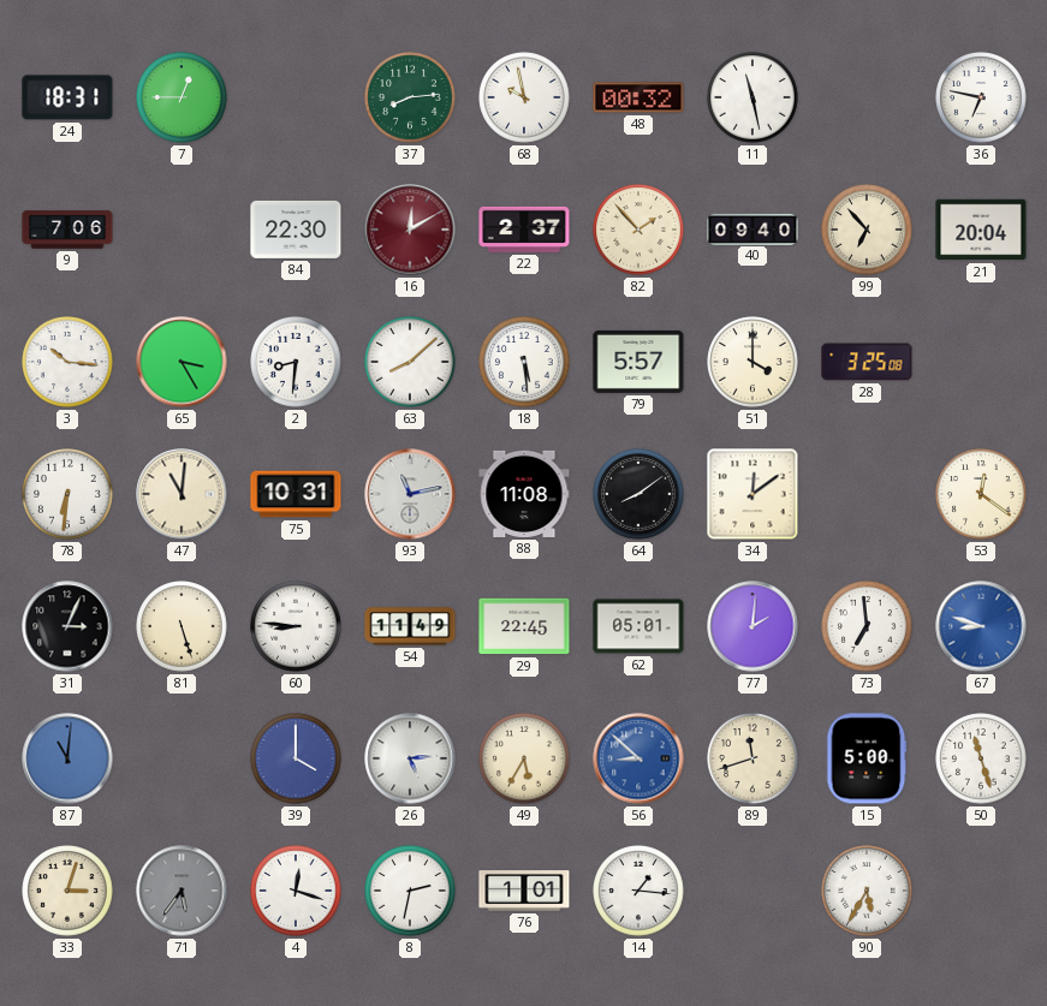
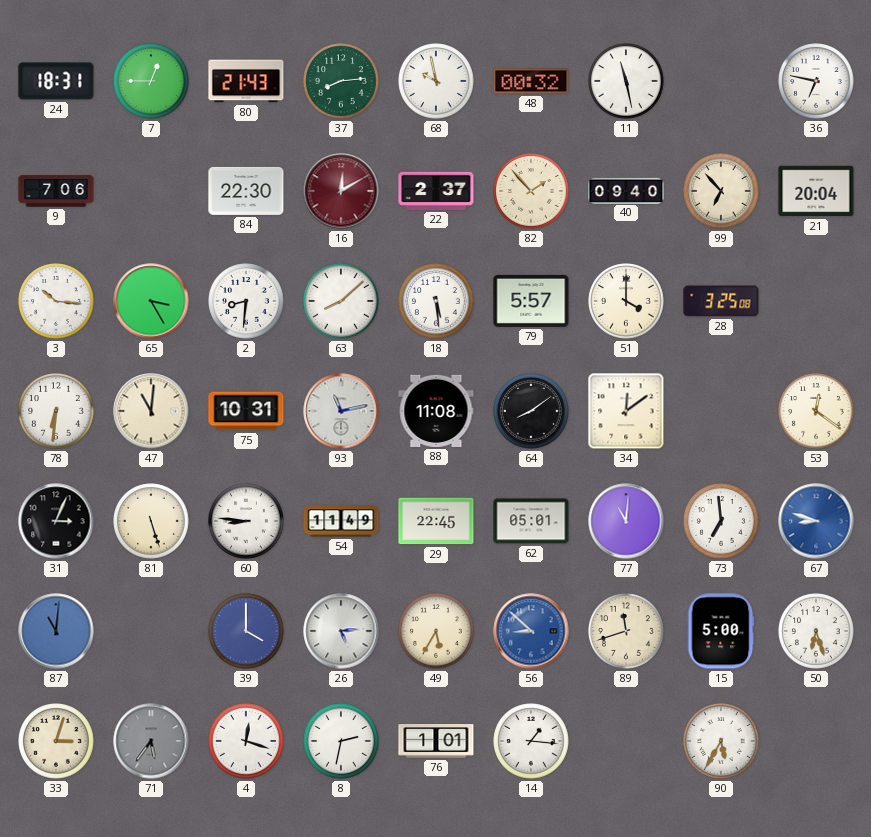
80: none -> 21:43
77: 2:01 -> 11:01
50: 11:27 -> 6:27
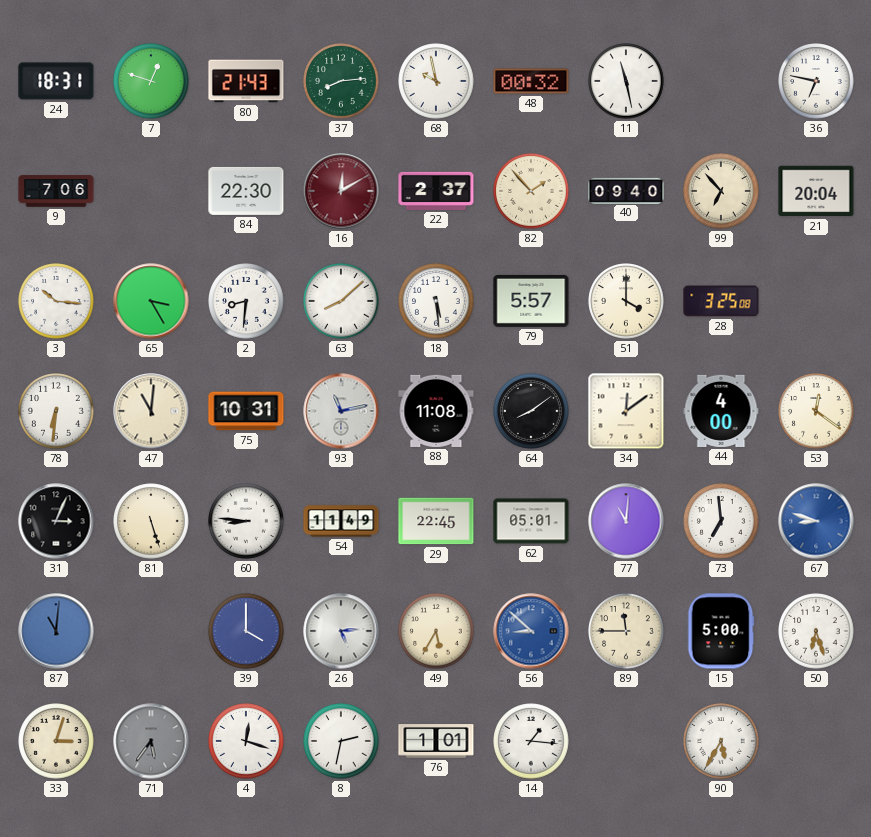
7: 12:45 -> 12:48
44: none -> 4:00
89: 11:42 -> 11:45
